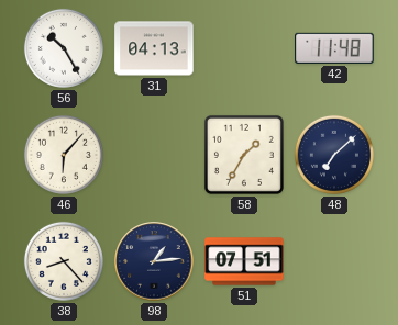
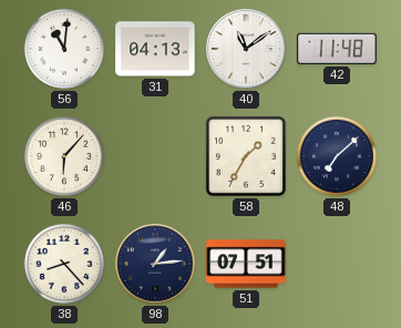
56: 10:25 -> 11:01
40: none -> 11:09
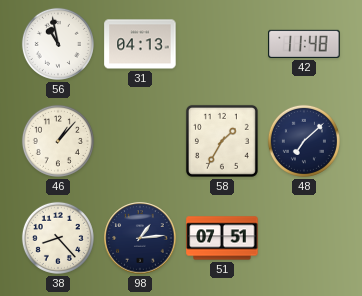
56: 11:01 -> 10:58
40: 11:09 -> none
46: 6:07 -> 1:07
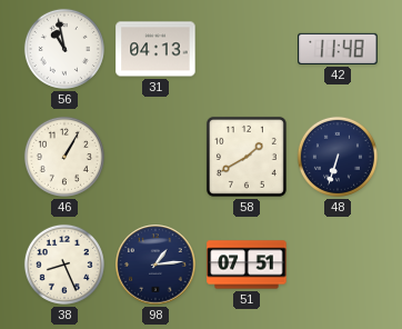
46: 1:07 -> 1:05
58: 1:35 -> 1:40
48: 7:08 -> 6:33
38: 8:23 -> 8:26
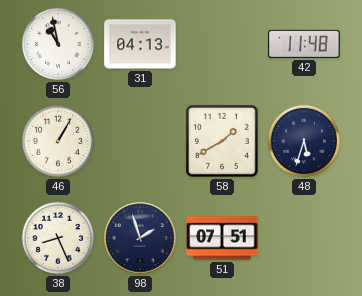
48: 6:33 -> 5:33
98: 1:14 -> 1:57
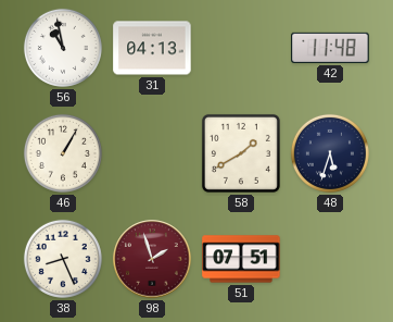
98 dial: navy -> burgundy
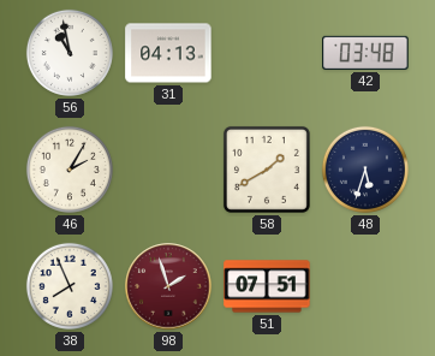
42: 11:48 -> 03:48
46: 1:05 -> 2:05
38: 8:26 -> 7:56
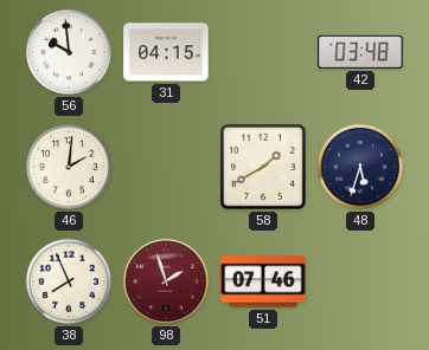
56: 10:58 -> 9:59
31: 04:13 -> 04:15
46: 2:05 -> 2:01
51: 07:51 -> 07:46
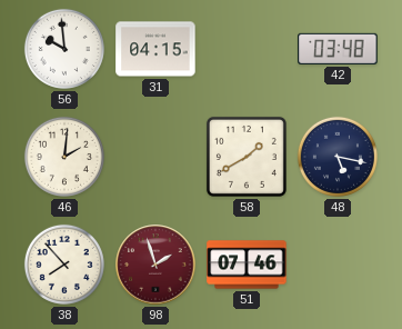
48: 5:33 -> 5:17
38: 7:56 -> 7:53
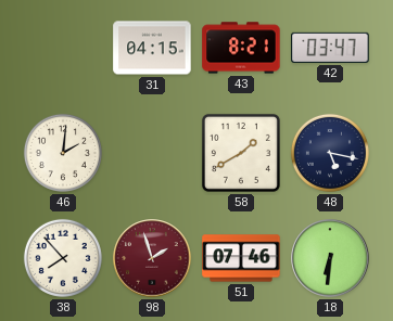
56: 9:59 -> none
43: none -> 8:21
42: 03:48 -> 03:47
18: none -> 6:31
